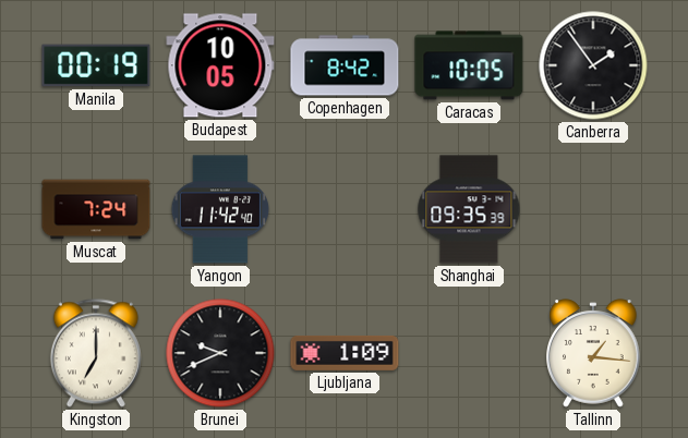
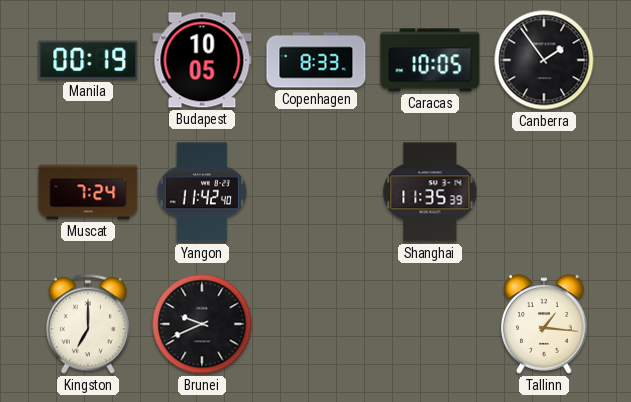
Copenhagen: 8:42 -> 8:33
Shanghai: 09:35 -> 11:35
Ljubljana: 1:09 -> none
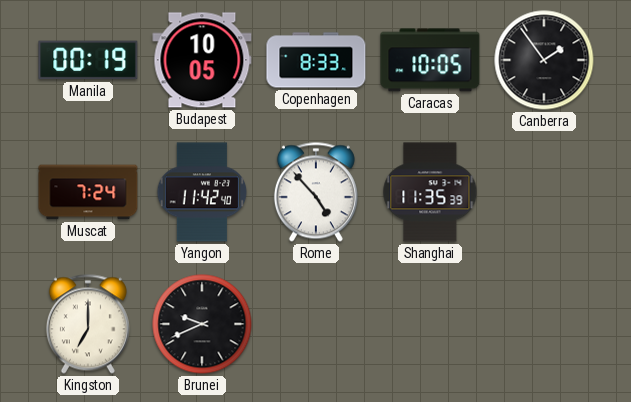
Rome: none -> 4:53
Tallinn: 1:16 -> none
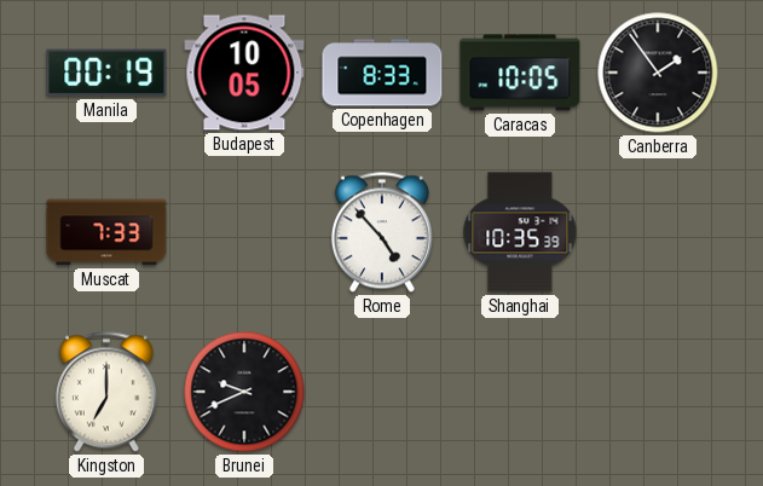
Muscat: 7:24 -> 7:33
Yangon: 11:42 -> none
Shanghai: 11:35 -> 10:35
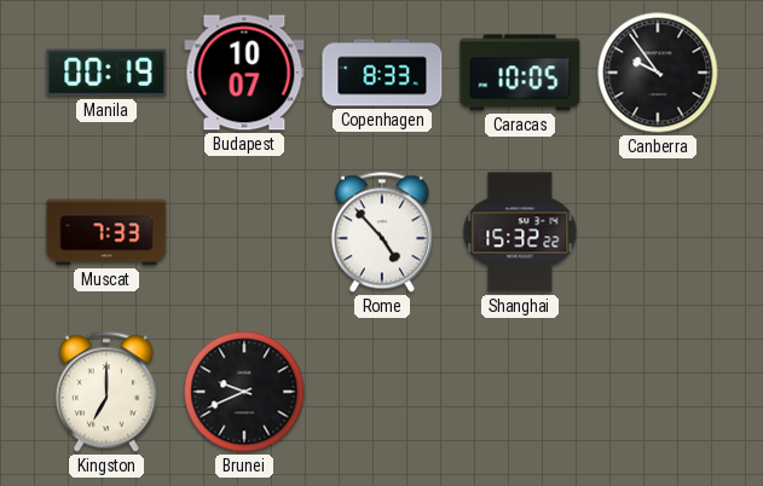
Budapest: 10:05 -> 10:07
Canberra: 1:54 -> 9:54
Shanghai: 10:35 -> 15:32
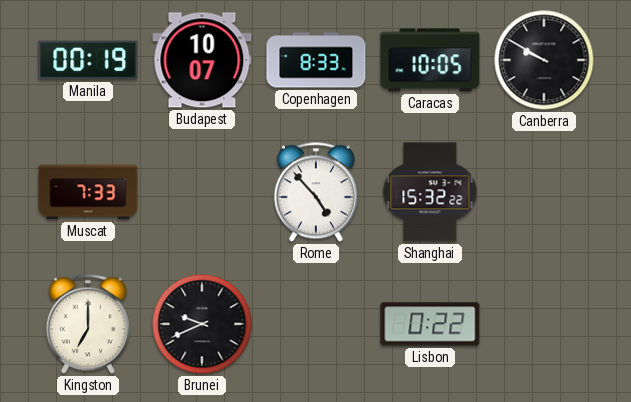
Canberra: 9:54 -> 9:50
Lisbon: none -> 0:22
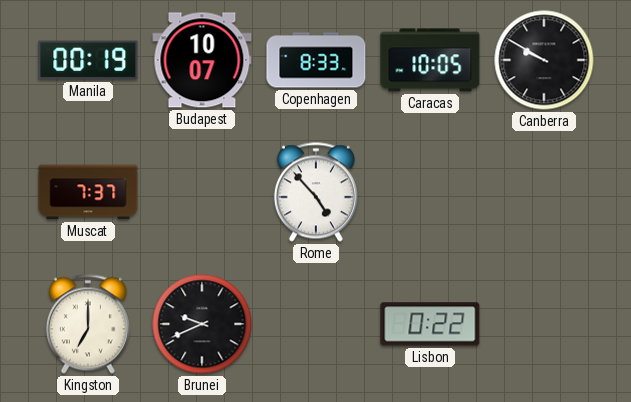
Muscat: 7:33 -> 7:37
Shanghai: 15:32 -> none
